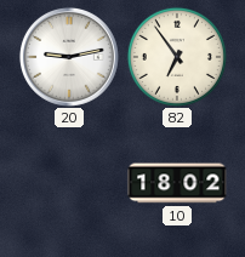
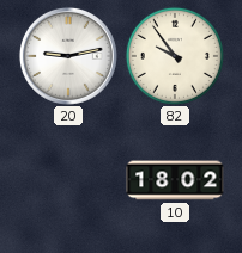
82: 6:54 -> 9:54
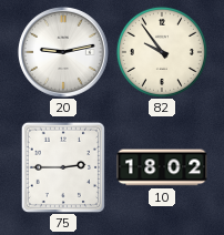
75: none -> 2:45
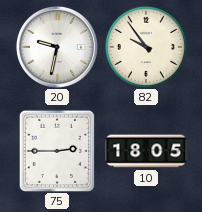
20: 9:13 -> 9:32
10: 18:02 -> 18:05
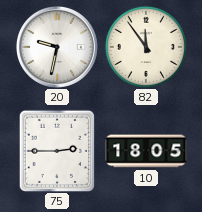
82: 9:54 -> 11:54
